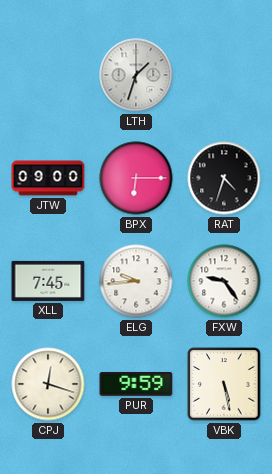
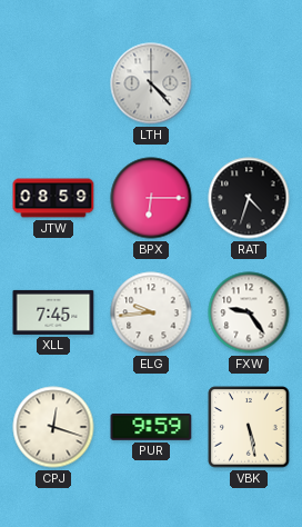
LTH: 1:33 -> 4:23
JTW: 09:00 -> 08:59
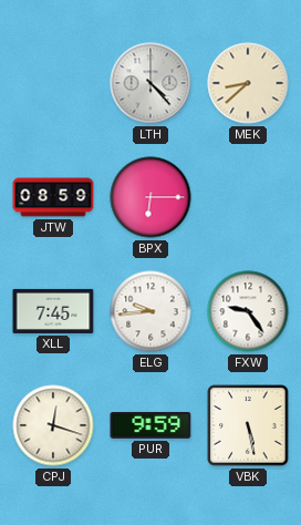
MEK: none -> 8:38
RAT: 4:33 -> none
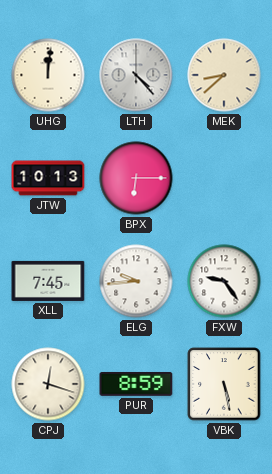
UHG: none -> 12:01
JTW: 08:59 -> 10:13
PUR: 9:59 -> 8:59
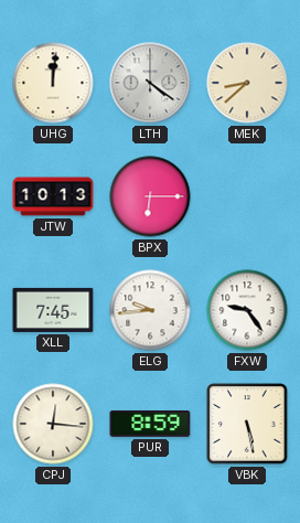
LTH: 4:23 -> 4:21
CPJ: 12:18 -> 12:16
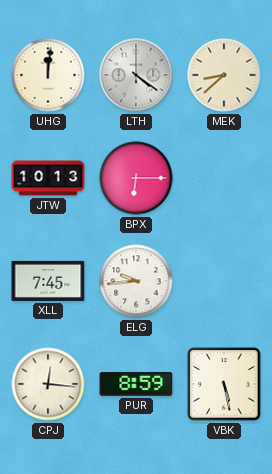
FXW: 9:24 -> none
